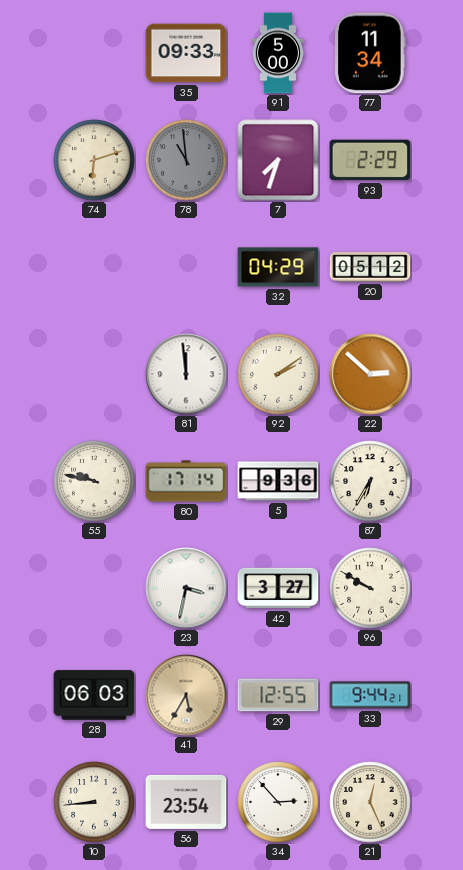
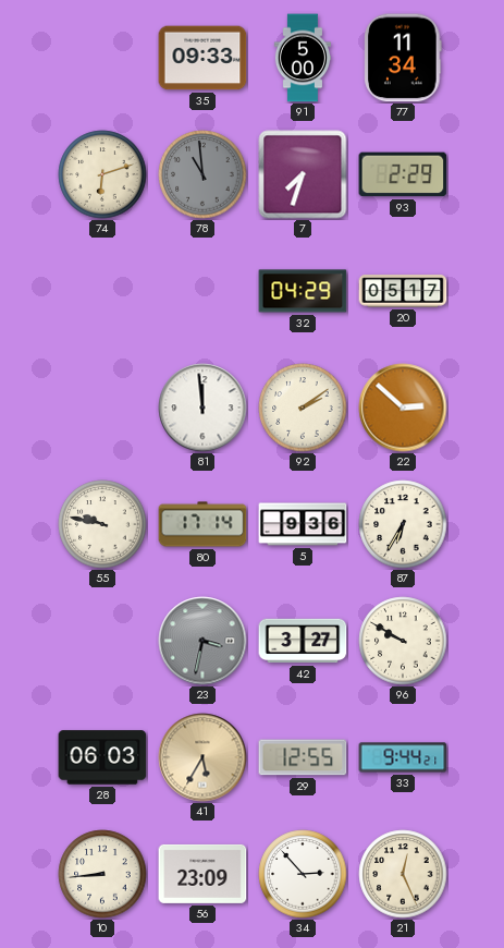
20: 05:12 -> 05:17
23 dial: white -> grey
56: 23:54 -> 23:09
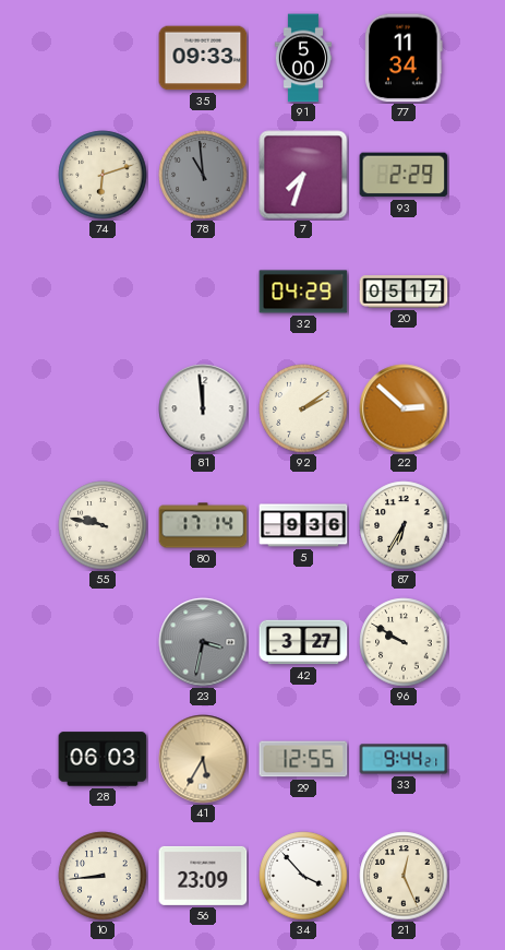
34: 2:53 -> 3:53
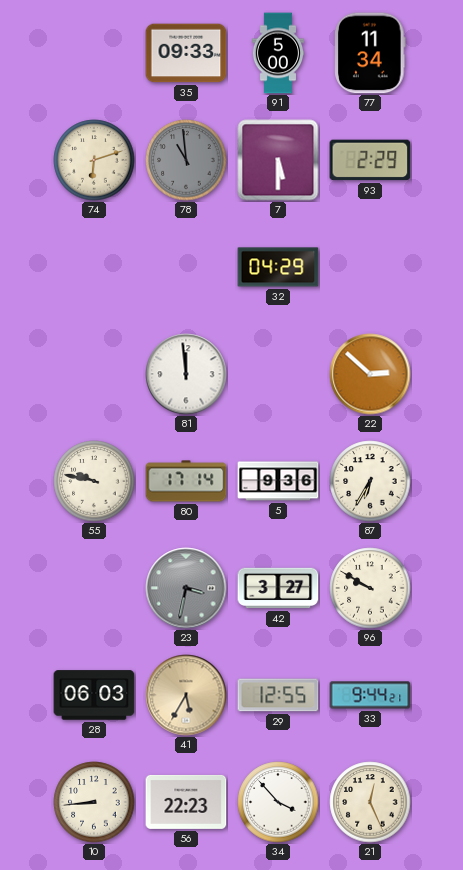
7: 7:33 -> 5:30
20: 05:17 -> none
92: 2:09 -> none
56: 23:09 -> 22:23
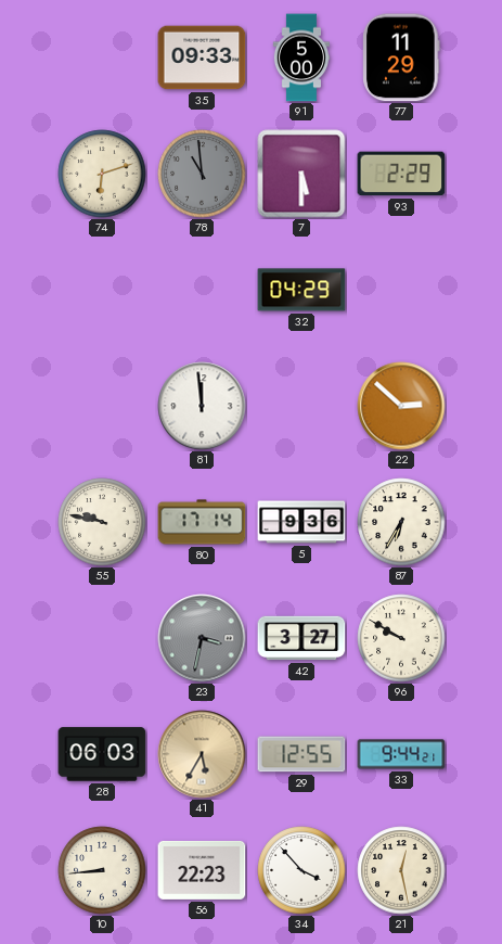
77: 11:34 -> 11:29
21: 12:26 -> 12:28
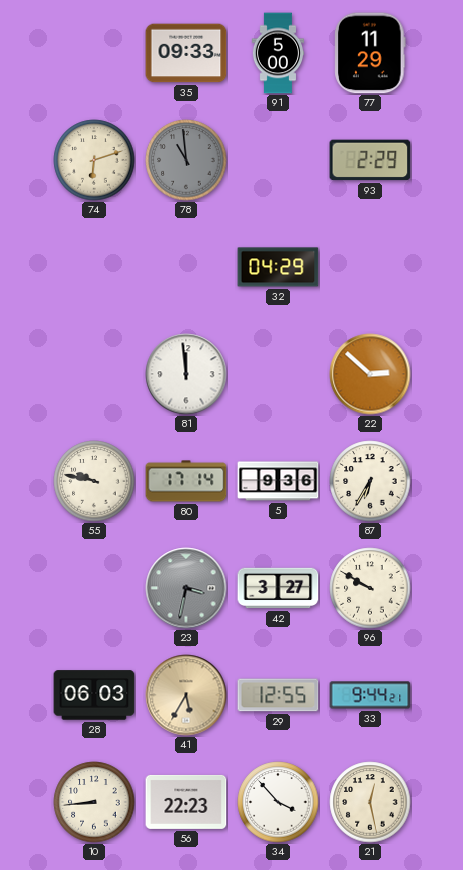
7: 5:30 -> none
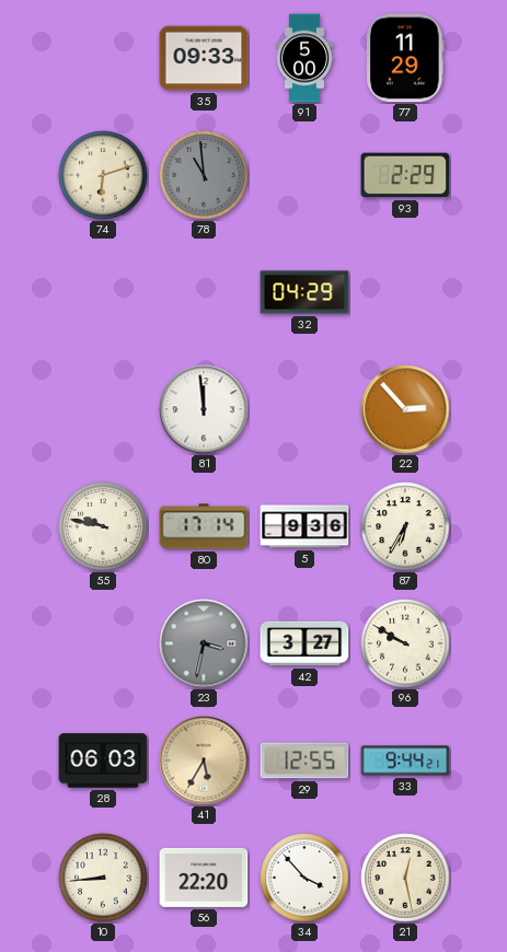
22: 2:52 -> 2:53
56: 22:23 -> 22:20
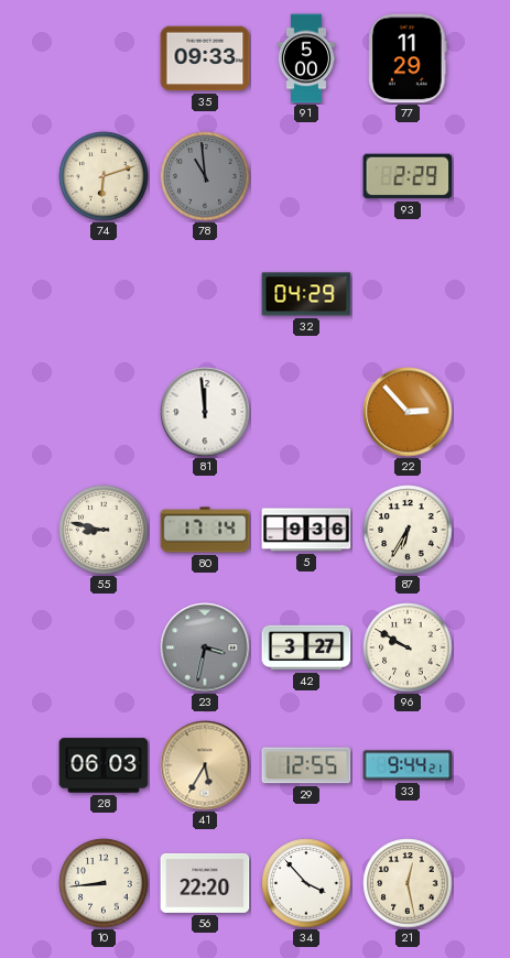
55: 9:47 -> 8:47
